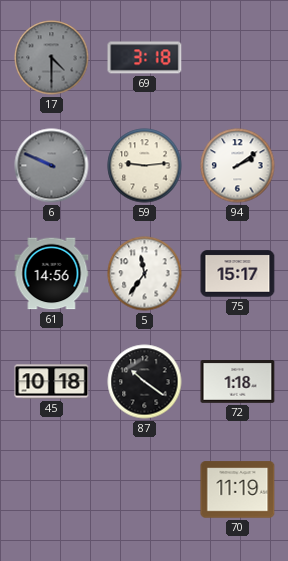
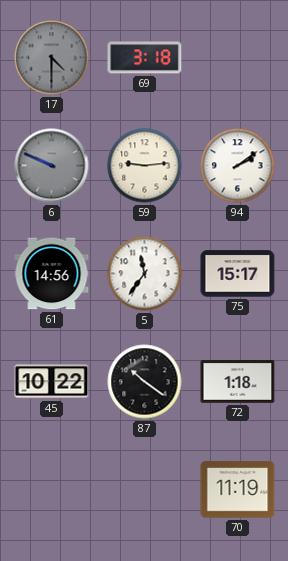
45: 10:18 -> 10:22
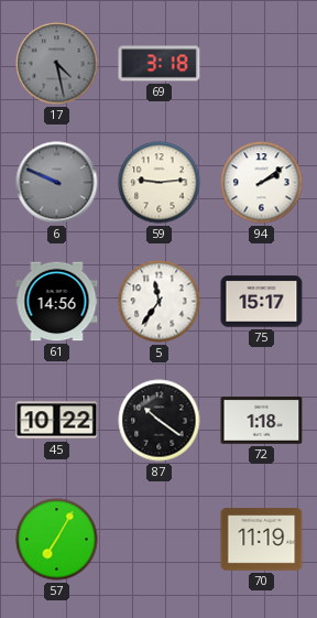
17: 4:30 -> 4:28
57: none -> 7:05
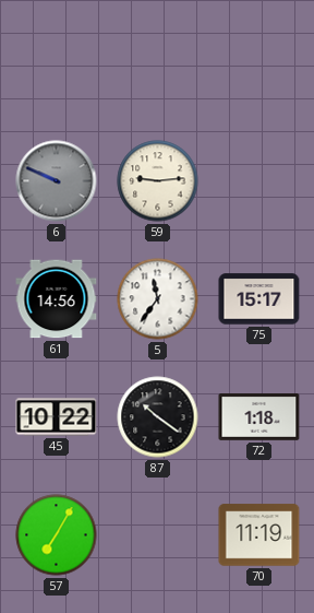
17: 4:28 -> none
69: 3:18 -> none
94: 2:09 -> none
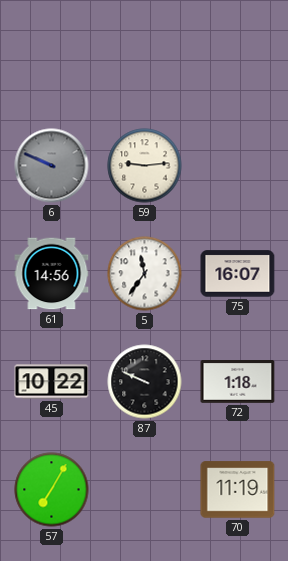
75: 15:17 -> 16:07
87: 10:21 -> 9:49
